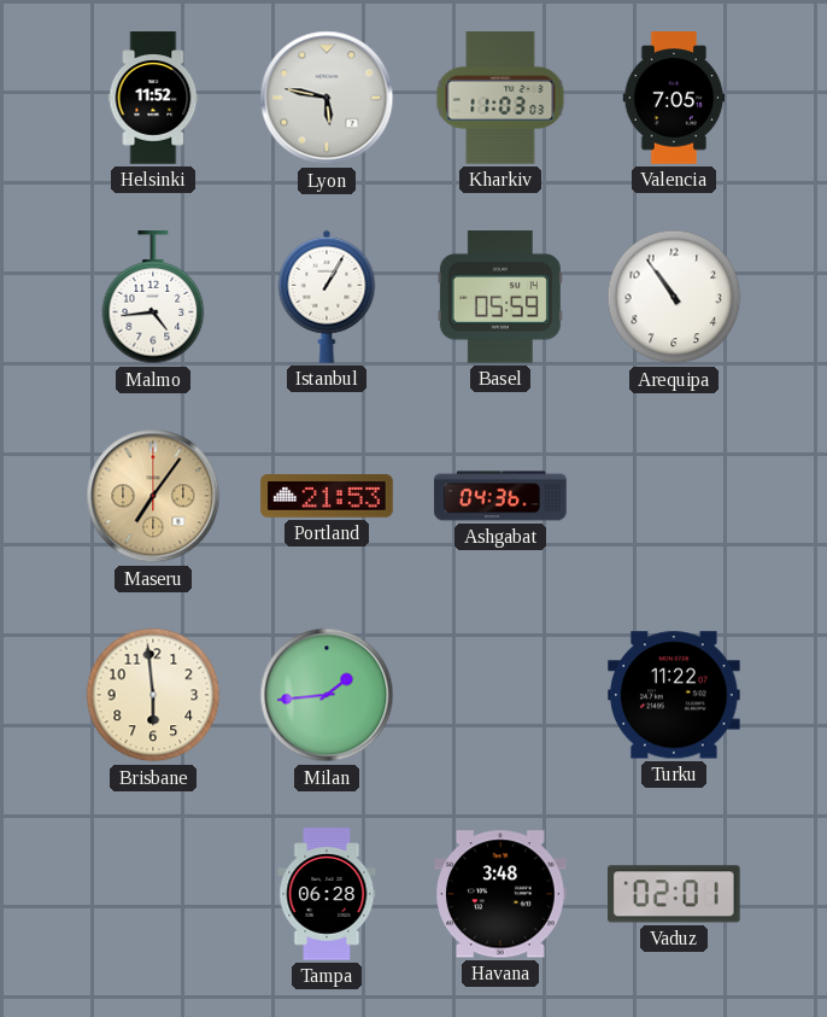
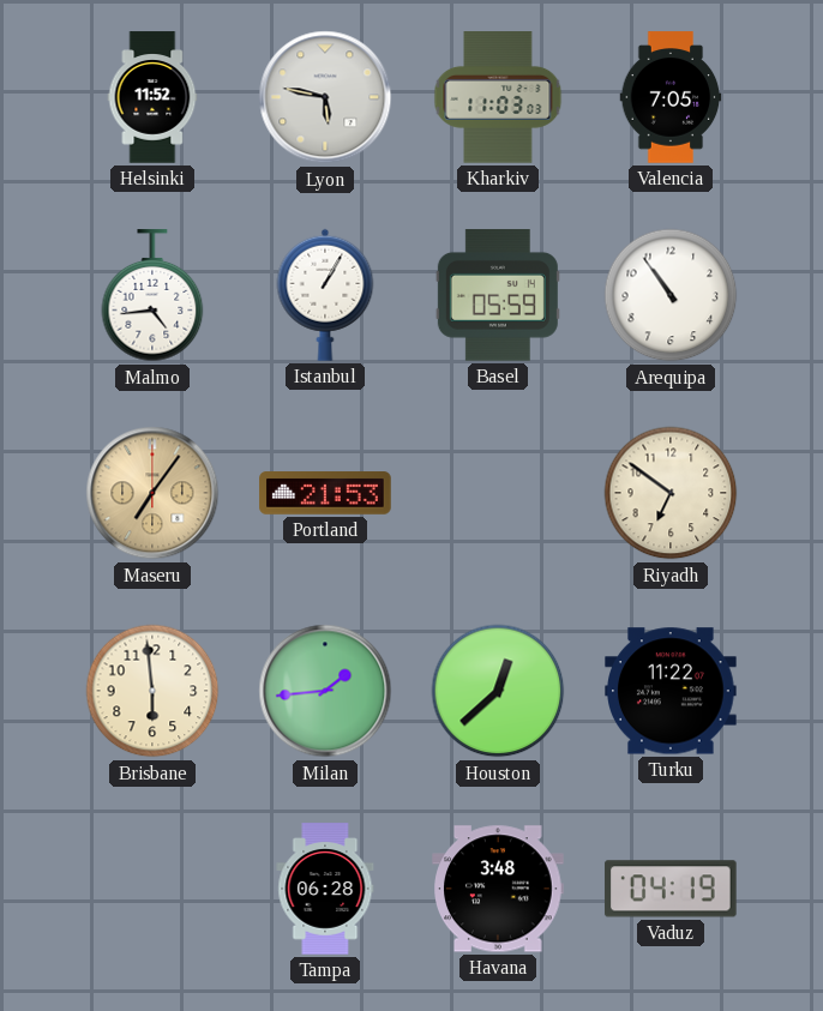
Ashgabat: 04:36 -> none
Riyadh: none -> 6:51
Houston: none -> 12:38
Vaduz: 02:01 -> 04:19
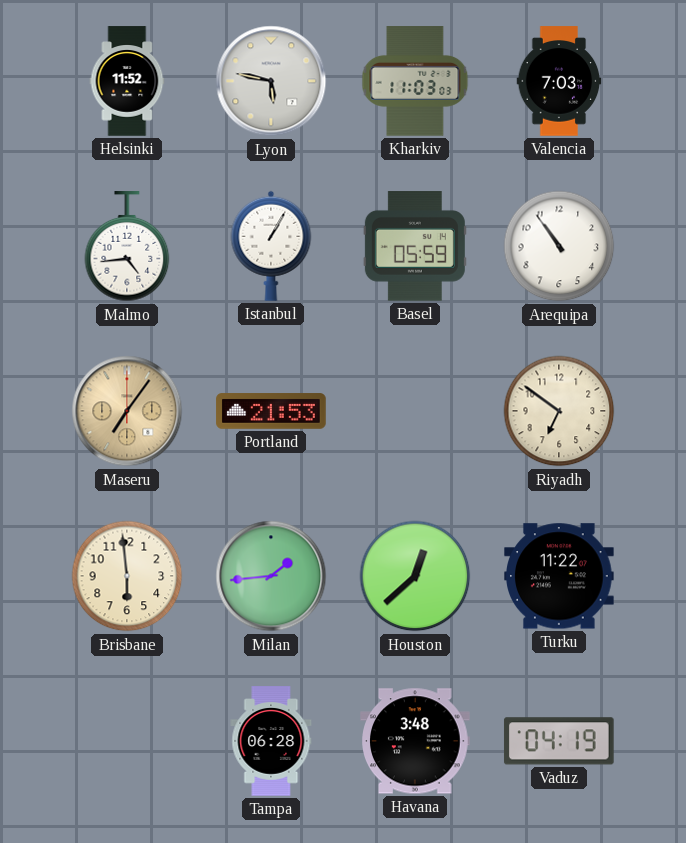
Valencia: 7:05 -> 7:03
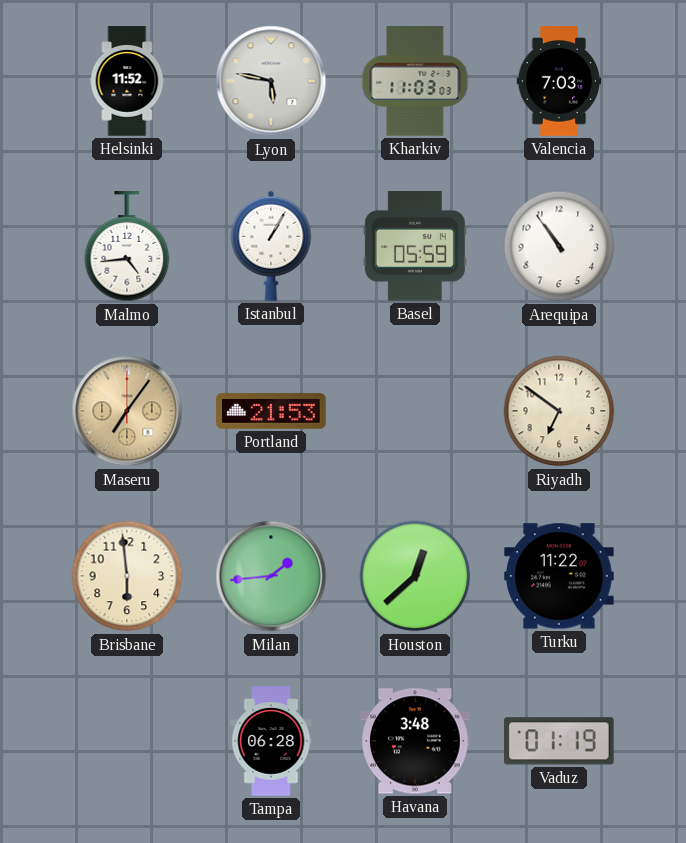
Vaduz: 04:19 -> 01:19
